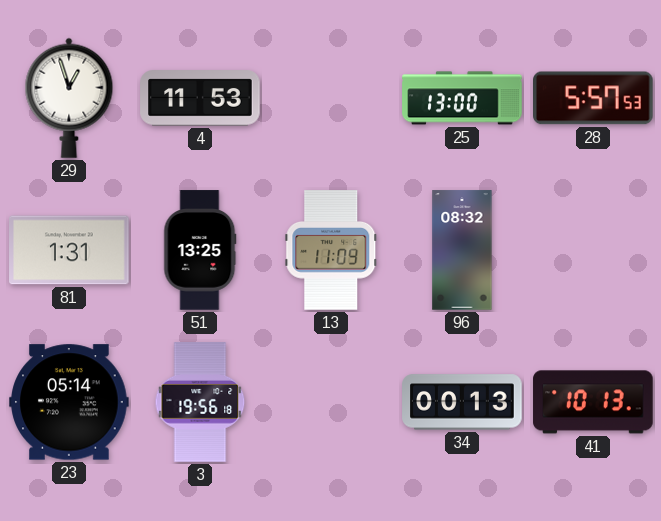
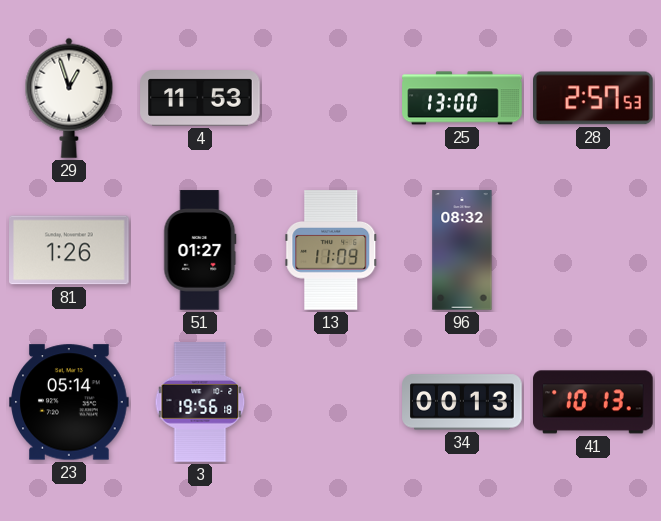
28: 5:57 -> 2:57
81: 1:31 -> 1:26
51: 13:25 -> 01:27
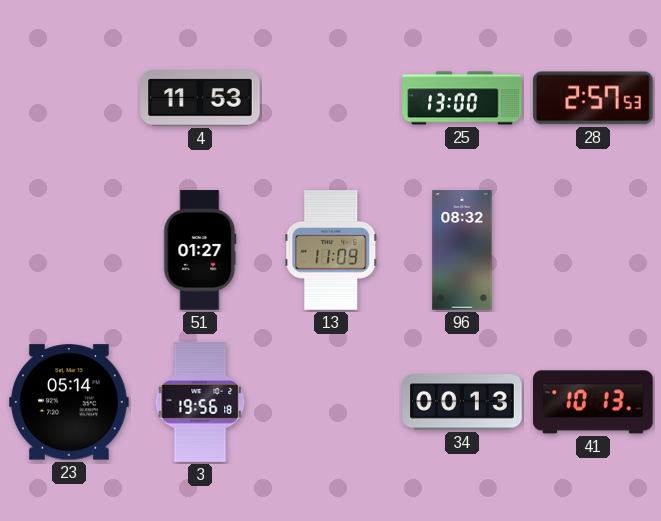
29: 12:57 -> none
81: 1:26 -> none
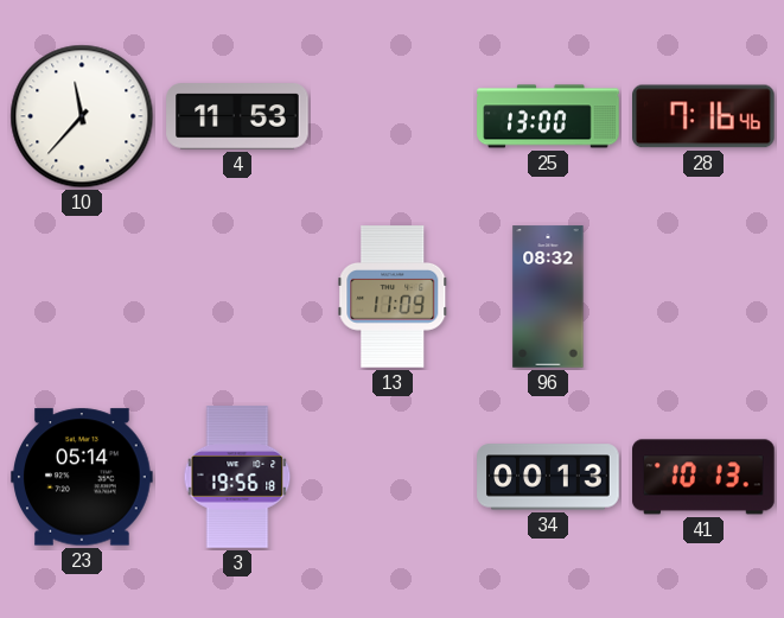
10: none -> 11:37
28: 2:57 -> 7:16
51: 01:27 -> none
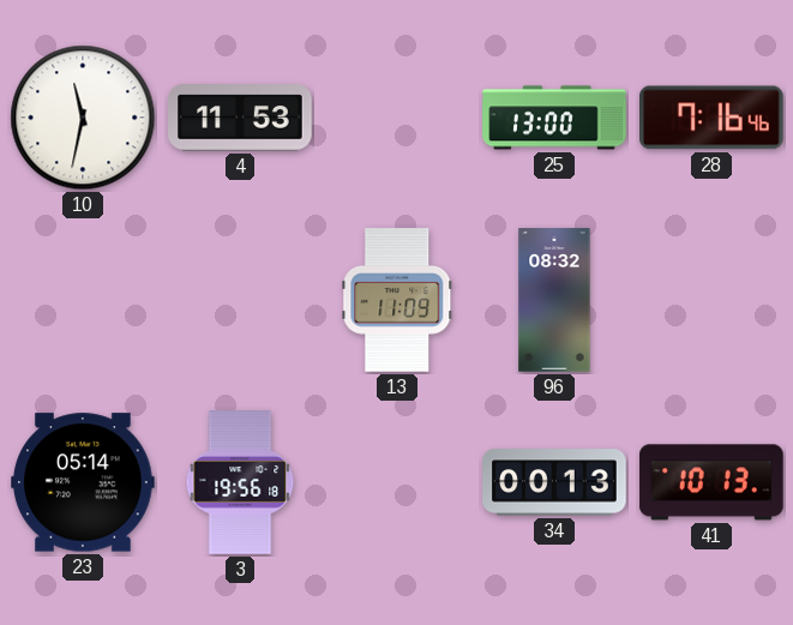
10: 11:37 -> 11:32
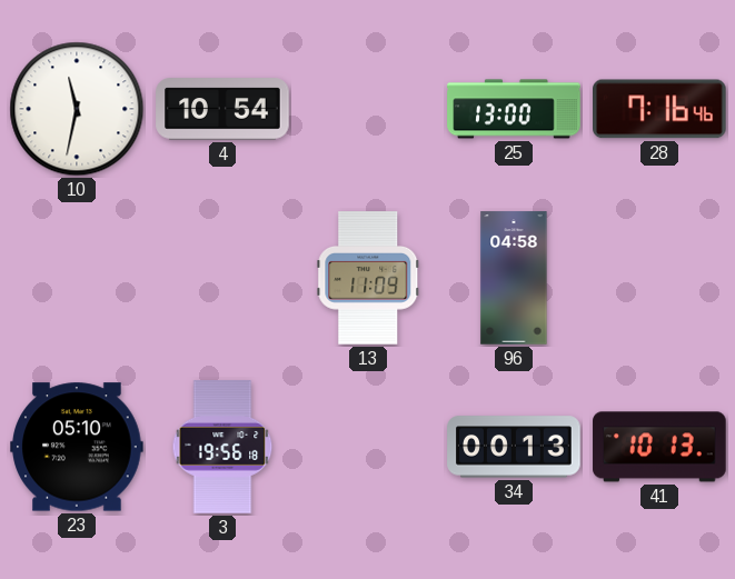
4: 11:53 -> 10:54
96: 08:32 -> 04:58
23: 05:14 -> 05:10
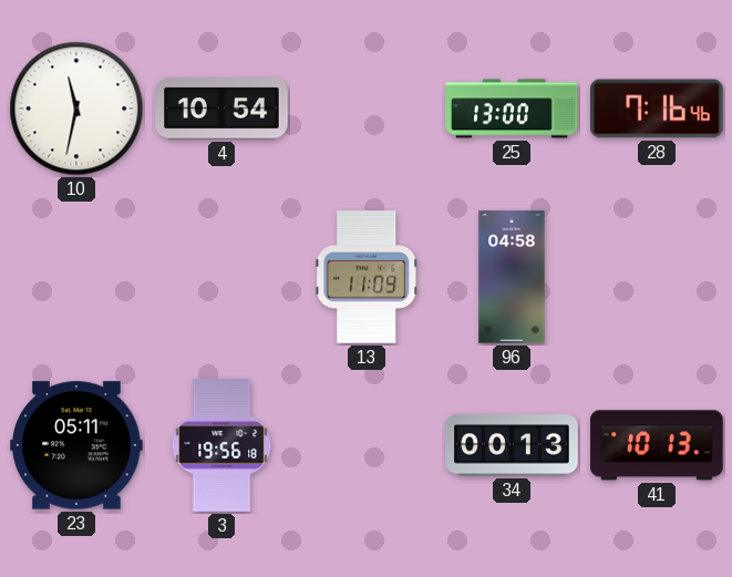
23: 05:10 -> 05:11
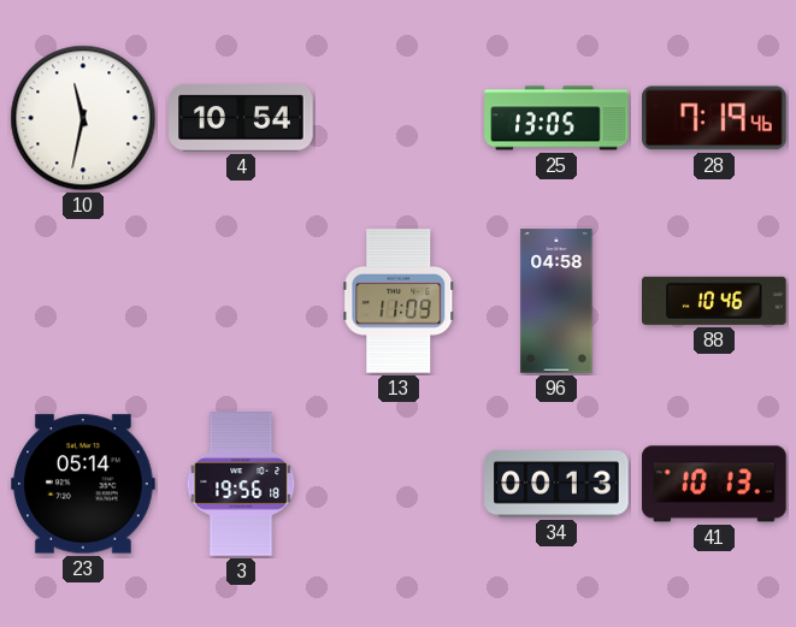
25: 13:00 -> 13:05
28: 7:16 -> 7:19
88: none -> 10:46
23: 05:11 -> 05:14
